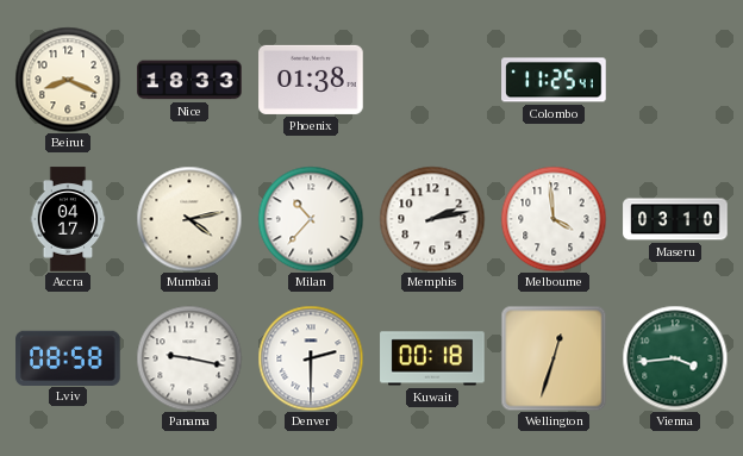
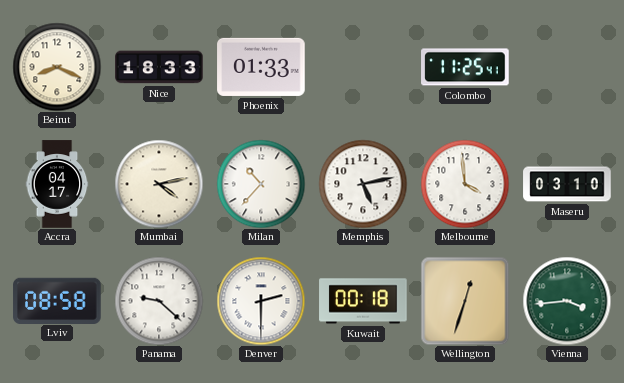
Phoenix: 01:38 -> 01:33
Memphis: 2:13 -> 5:13
Panama: 9:17 -> 9:22
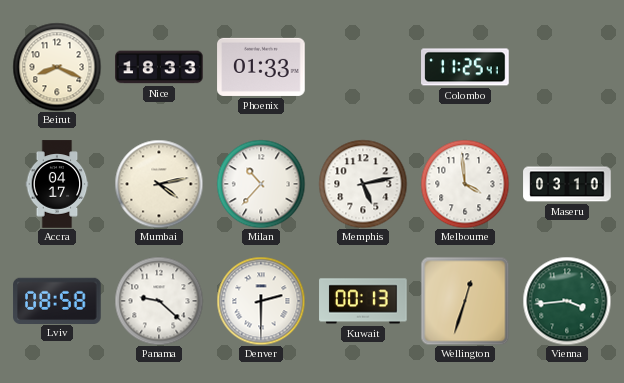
Kuwait: 00:18 -> 00:13
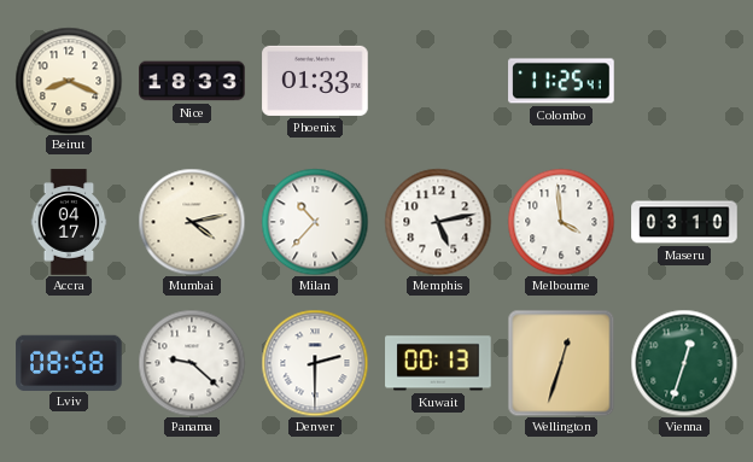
Vienna: 3:44 -> 12:33
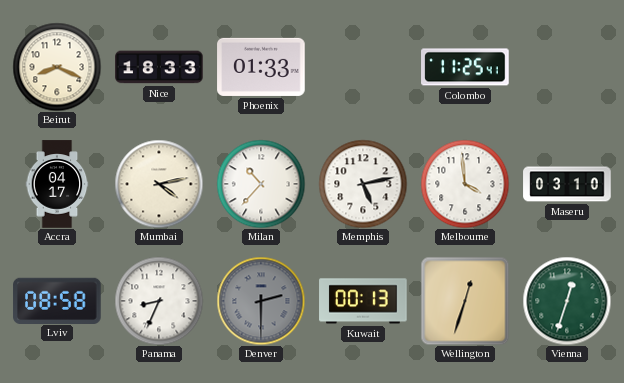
Panama: 9:22 -> 8:34
Denver dial: white -> grey
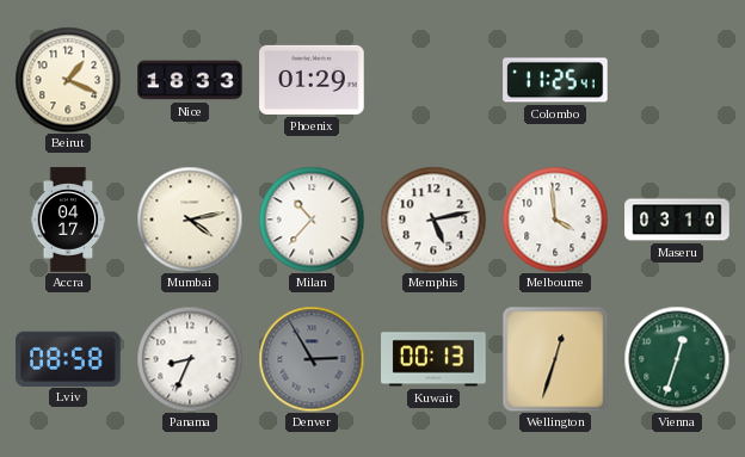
Beirut: 8:19 -> 1:19
Phoenix: 01:33 -> 01:29
Denver: 2:30 -> 2:55
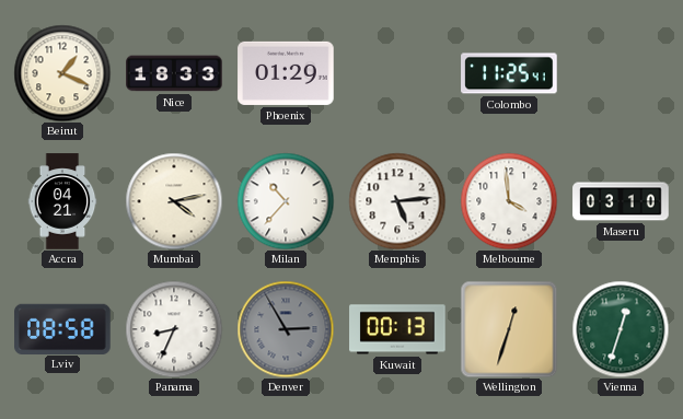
Accra: 04:17 -> 04:21
Memphis: 5:13 -> 5:14
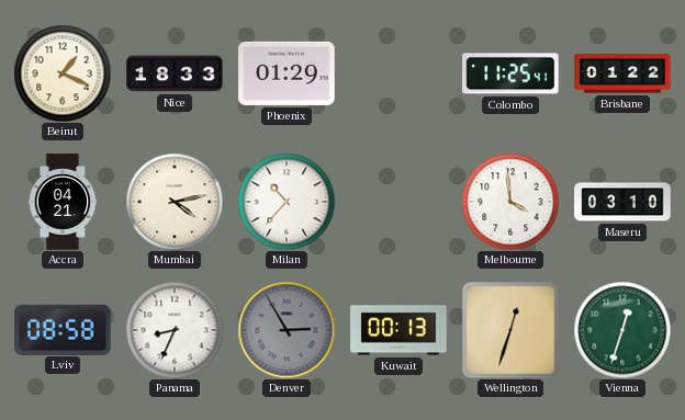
Brisbane: none -> 01:22
Memphis: 5:14 -> none
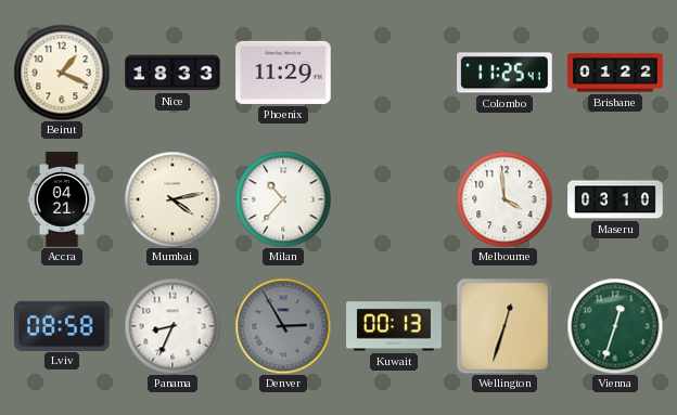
Phoenix: 01:29 -> 11:29
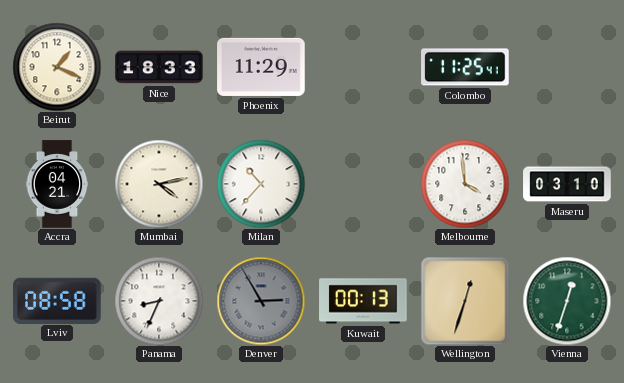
Brisbane: 01:22 -> none
